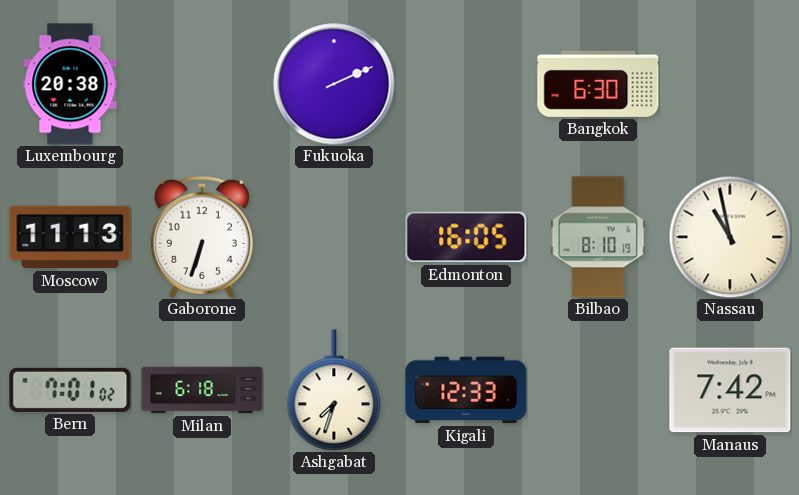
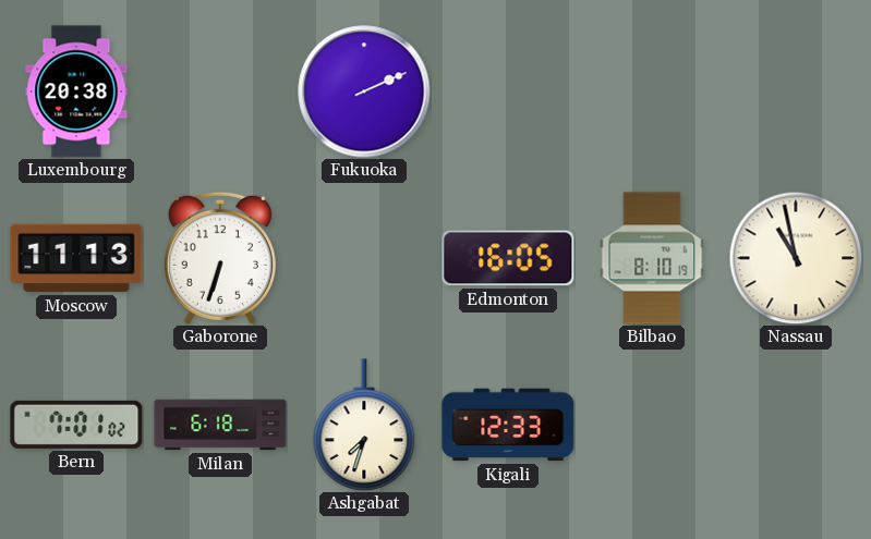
Bangkok: 6:30 -> none
Manaus: 7:42 -> none
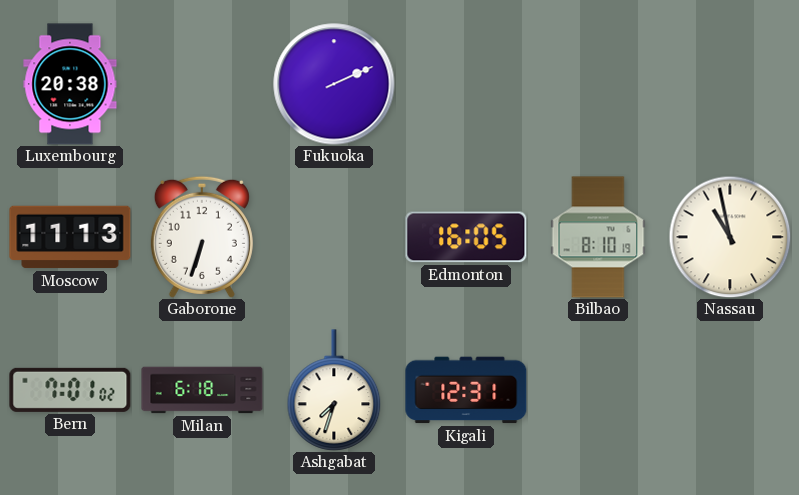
Kigali: 12:33 -> 12:31
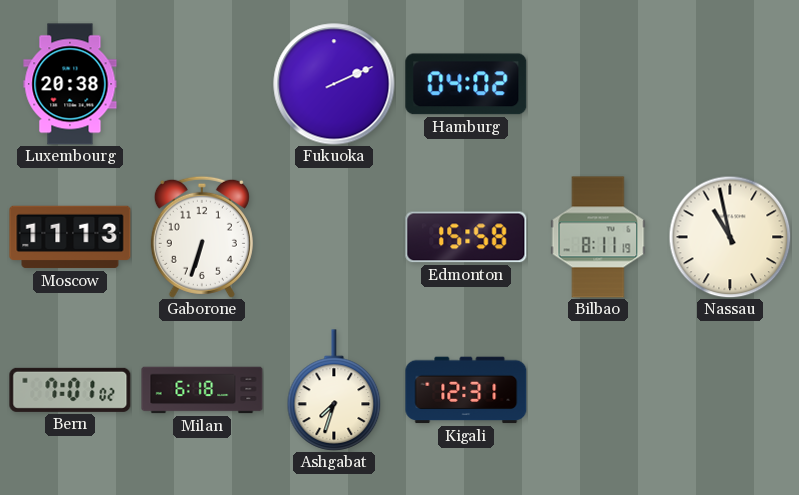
Hamburg: none -> 04:02
Edmonton: 16:05 -> 15:58
Bilbao: 8:10 -> 8:11
